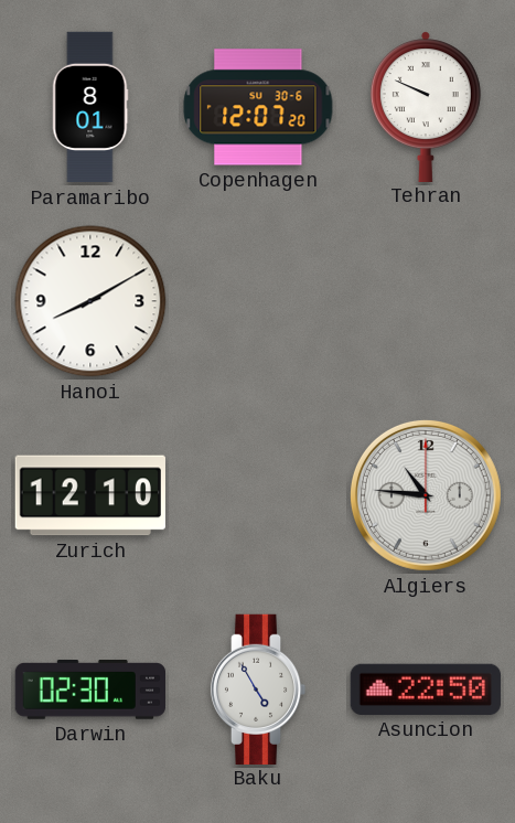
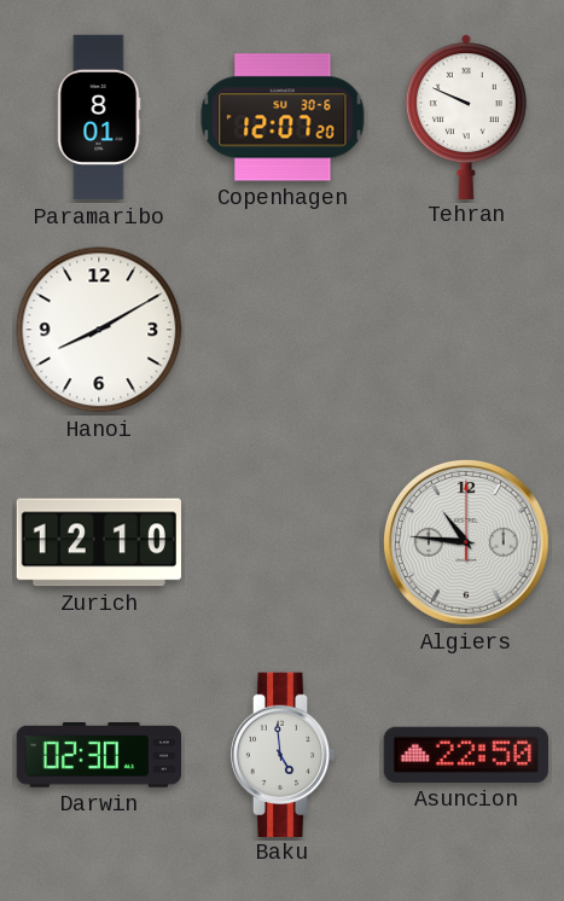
Baku: 4:55 -> 4:59
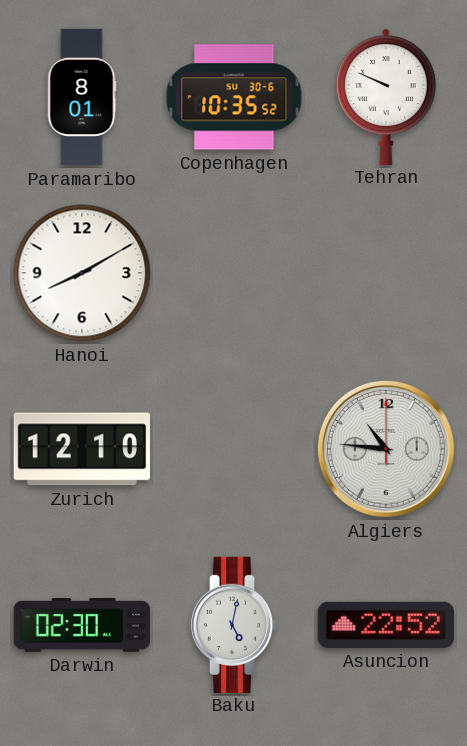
Copenhagen: 12:07 -> 10:35
Baku: 4:59 -> 5:02
Asuncion: 22:50 -> 22:52
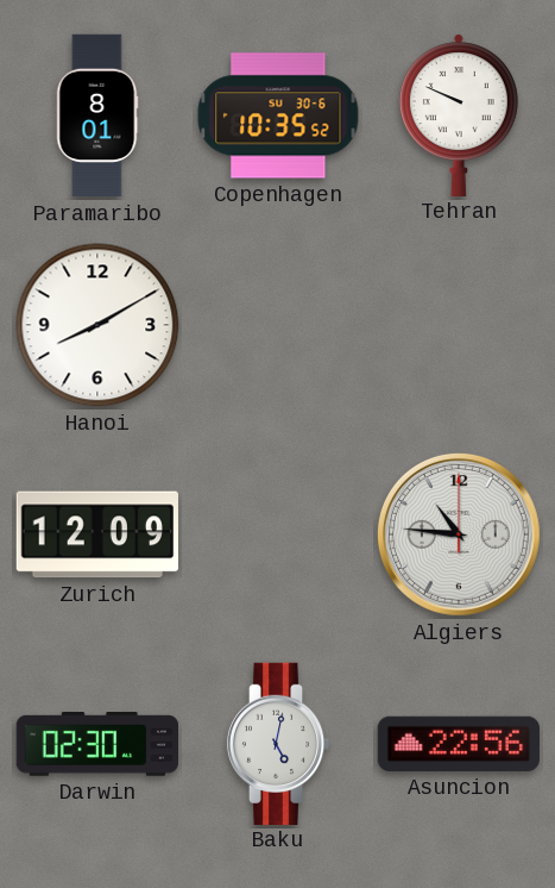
Zurich: 12:10 -> 12:09
Asuncion: 22:52 -> 22:56
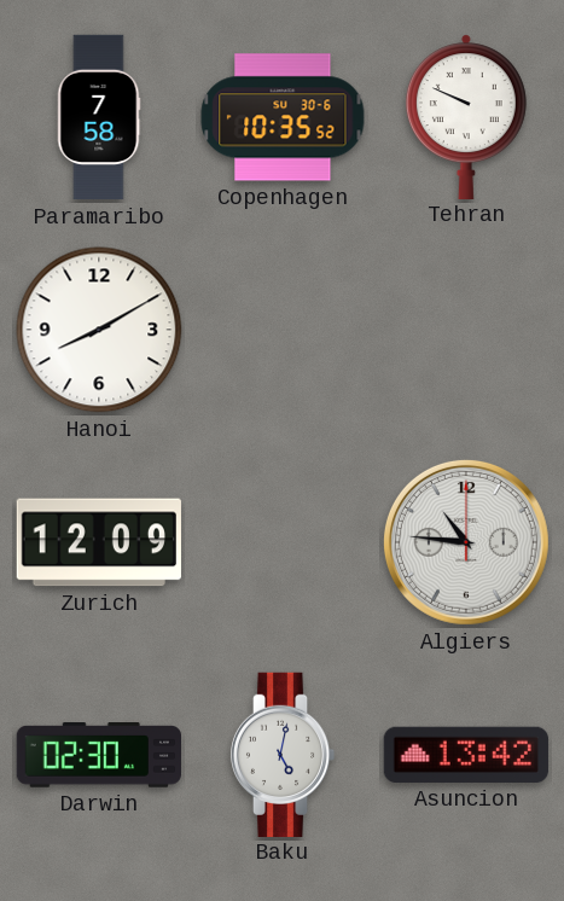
Paramaribo: 8:01 -> 7:58
Asuncion: 22:56 -> 13:42
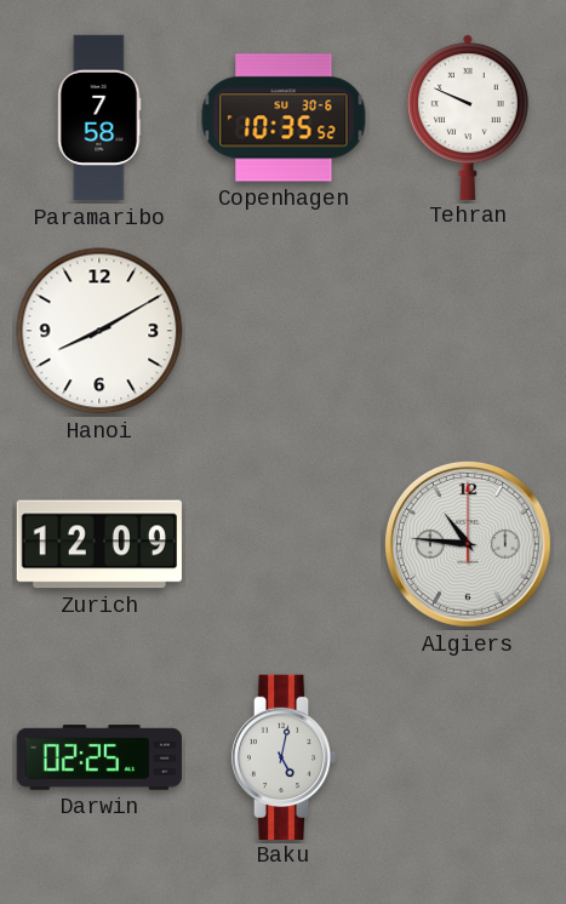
Darwin: 02:30 -> 02:25
Asuncion: 13:42 -> none
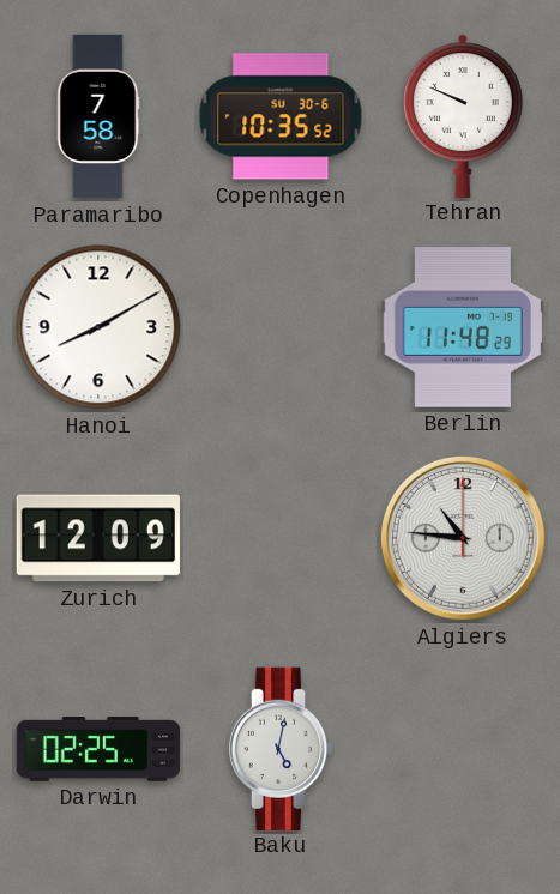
Berlin: none -> 11:48
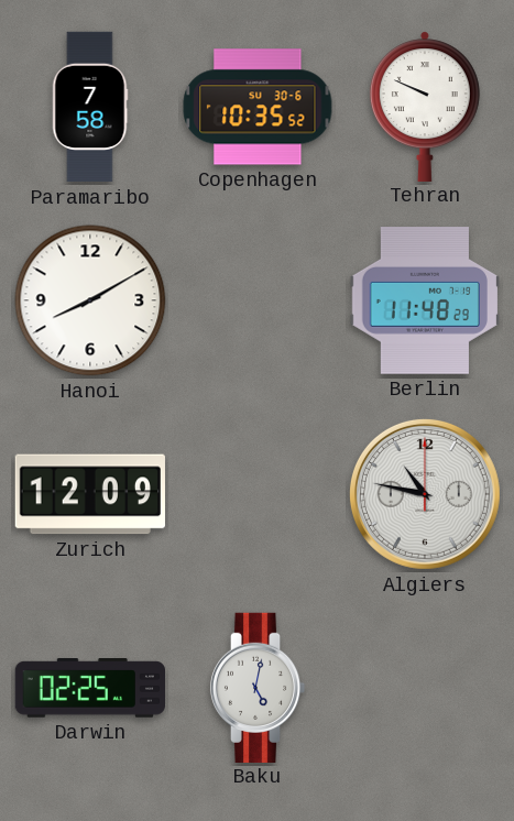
Algiers: 10:46 -> 10:47
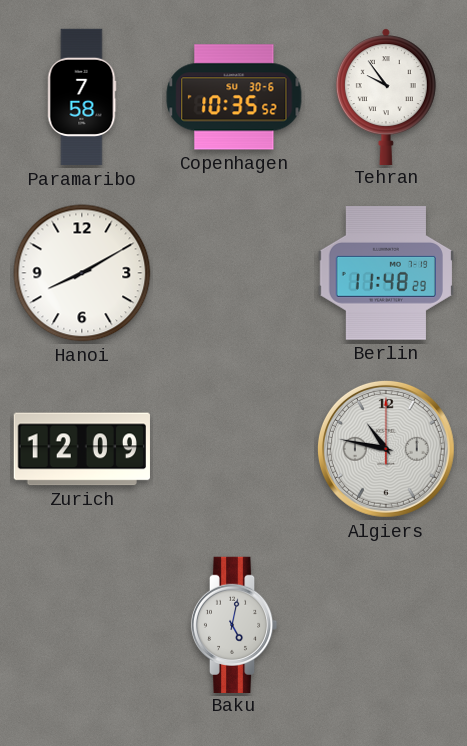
Tehran: 9:49 -> 9:54
Darwin: 02:25 -> none
